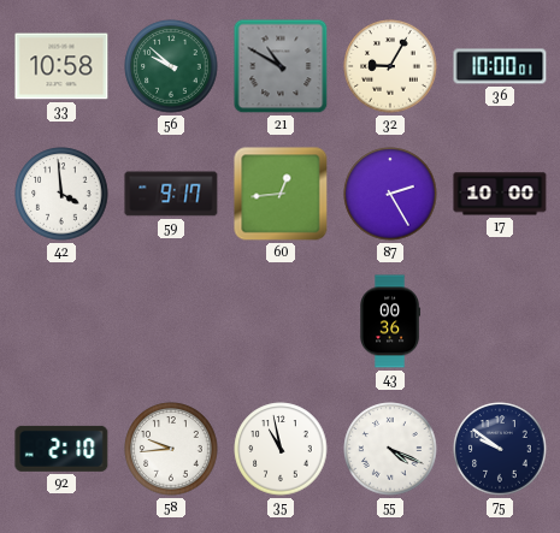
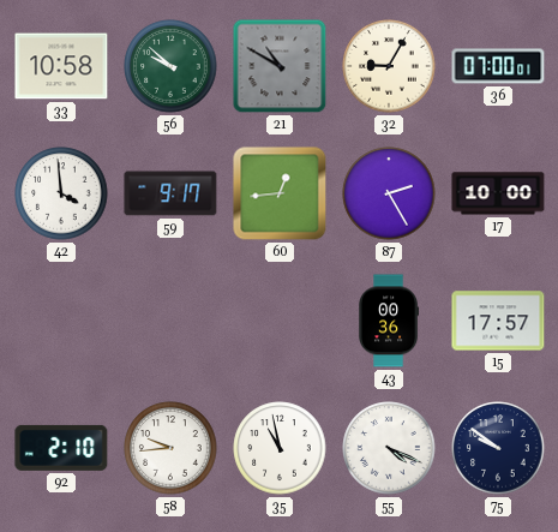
36: 10:00 -> 07:00
15: none -> 17:57
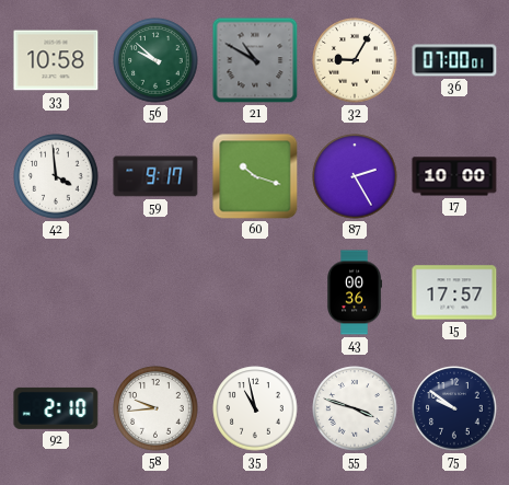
60: 12:44 -> 10:18
55: 4:19 -> 3:48
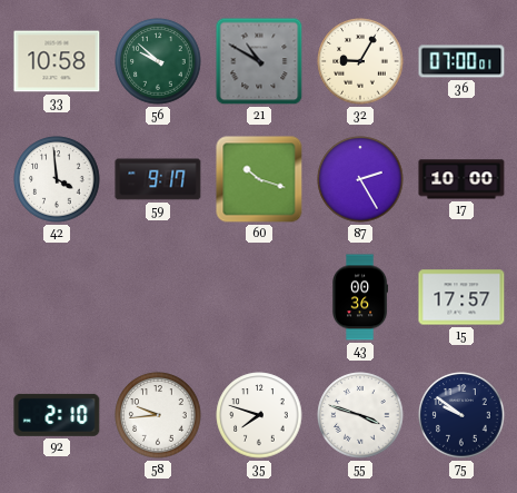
35: 10:58 -> 7:48
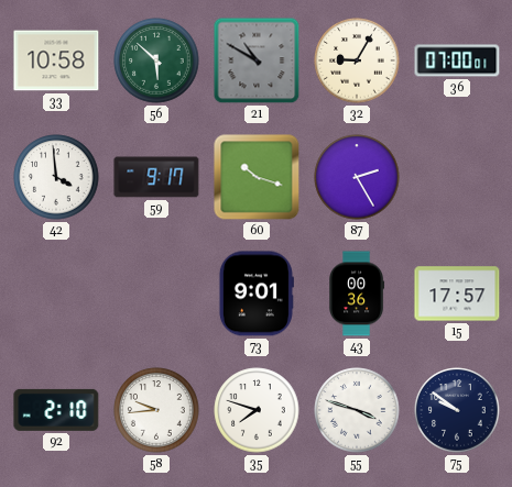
56: 9:52 -> 5:52
17: 10:00 -> none
73: none -> 9:01
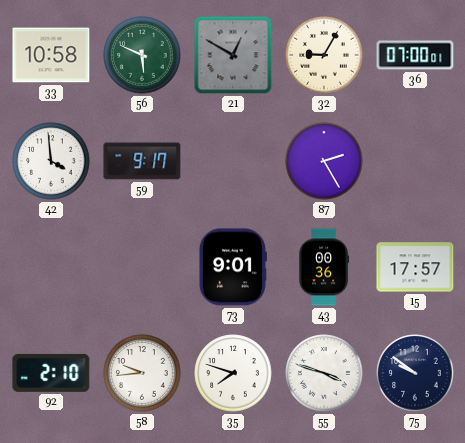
56: 5:52 -> 5:49
21: 10:50 -> 12:50
60: 10:18 -> none
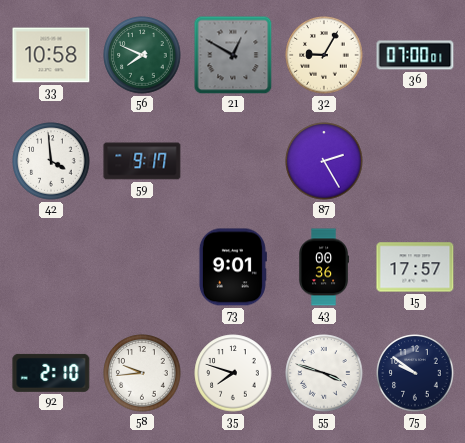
56: 5:49 -> 7:49
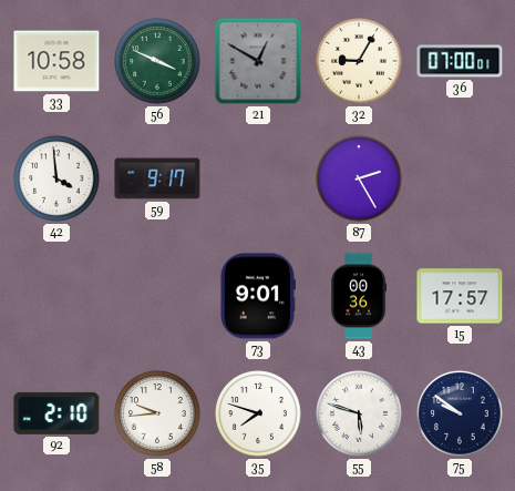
56: 7:49 -> 3:49
55: 3:48 -> 5:48
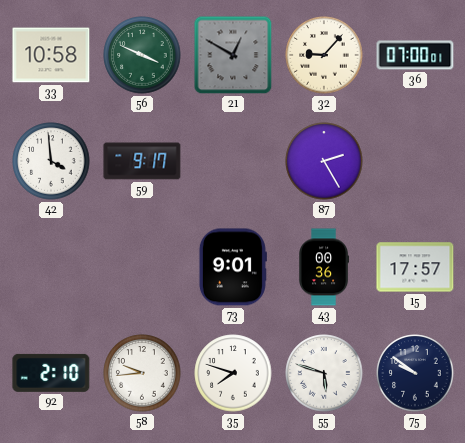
32: 9:05 -> 9:07
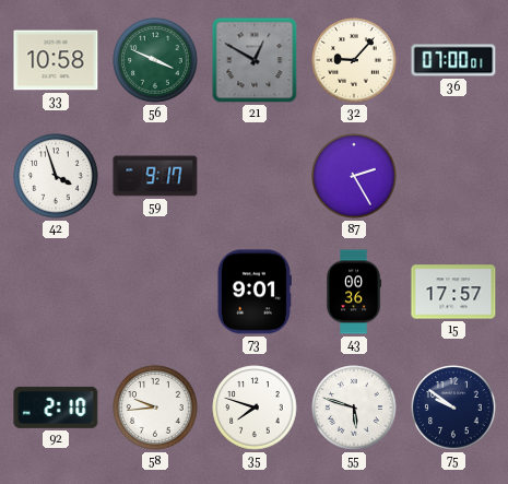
42: 3:59 -> 3:57
